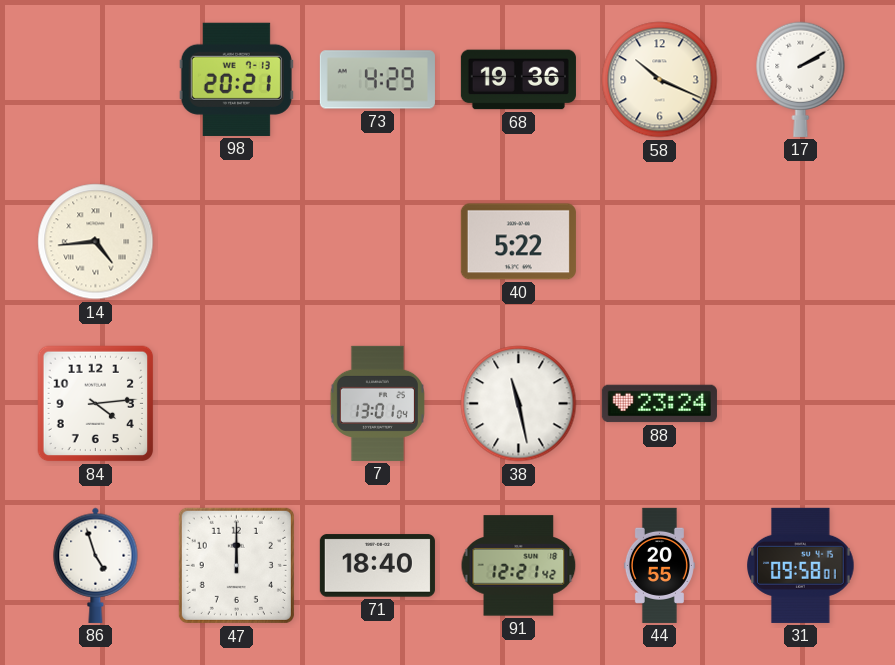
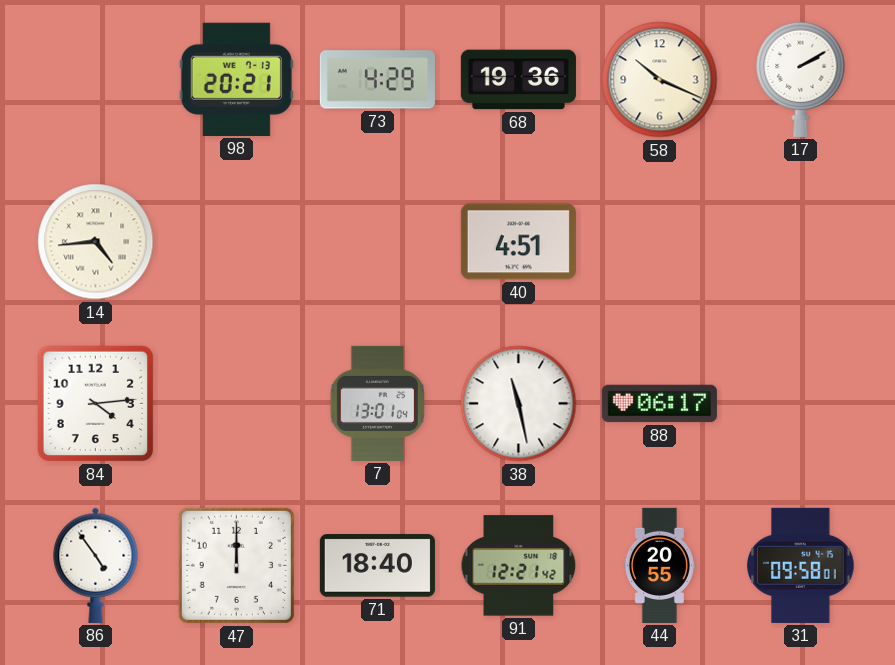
40: 5:22 -> 4:51
88: 23:24 -> 06:17
86: 4:57 -> 4:54
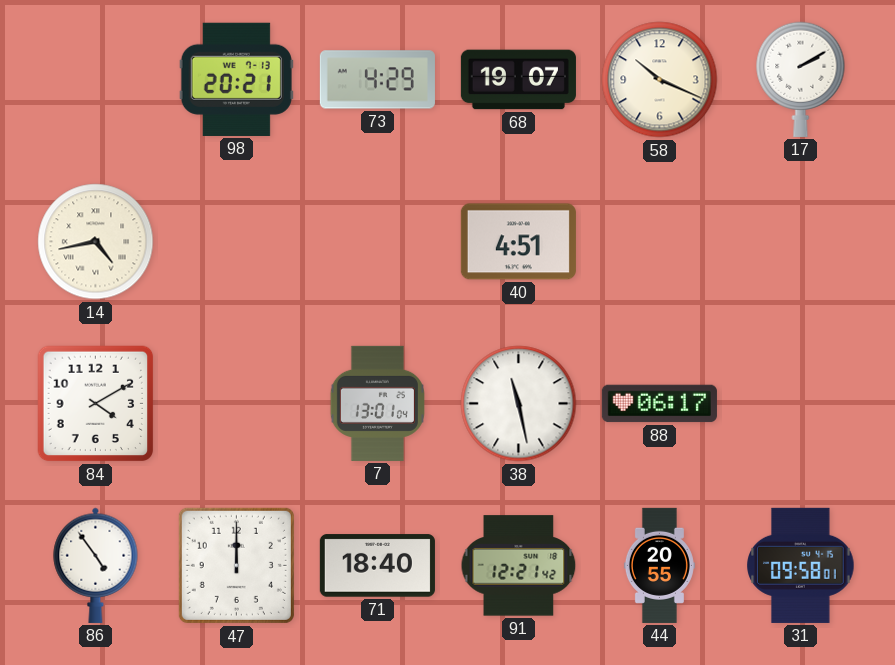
68: 19:36 -> 19:07
14: 4:44 -> 4:43
84: 4:14 -> 4:10
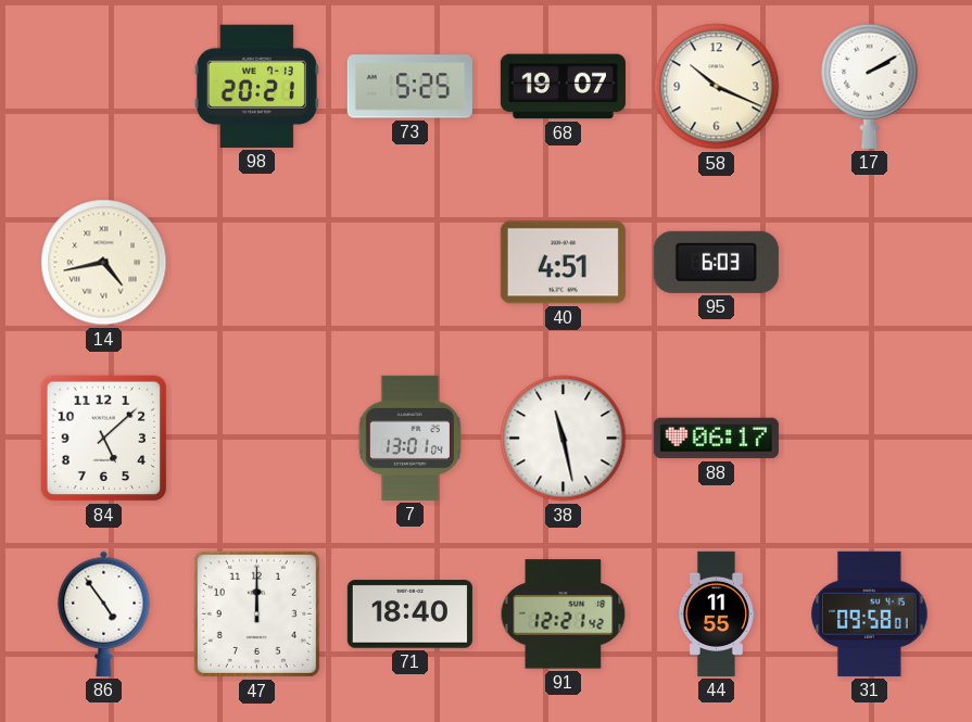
73: 4:29 -> 5:25
95: none -> 6:03
84: 4:10 -> 5:08
44: 20:55 -> 11:55
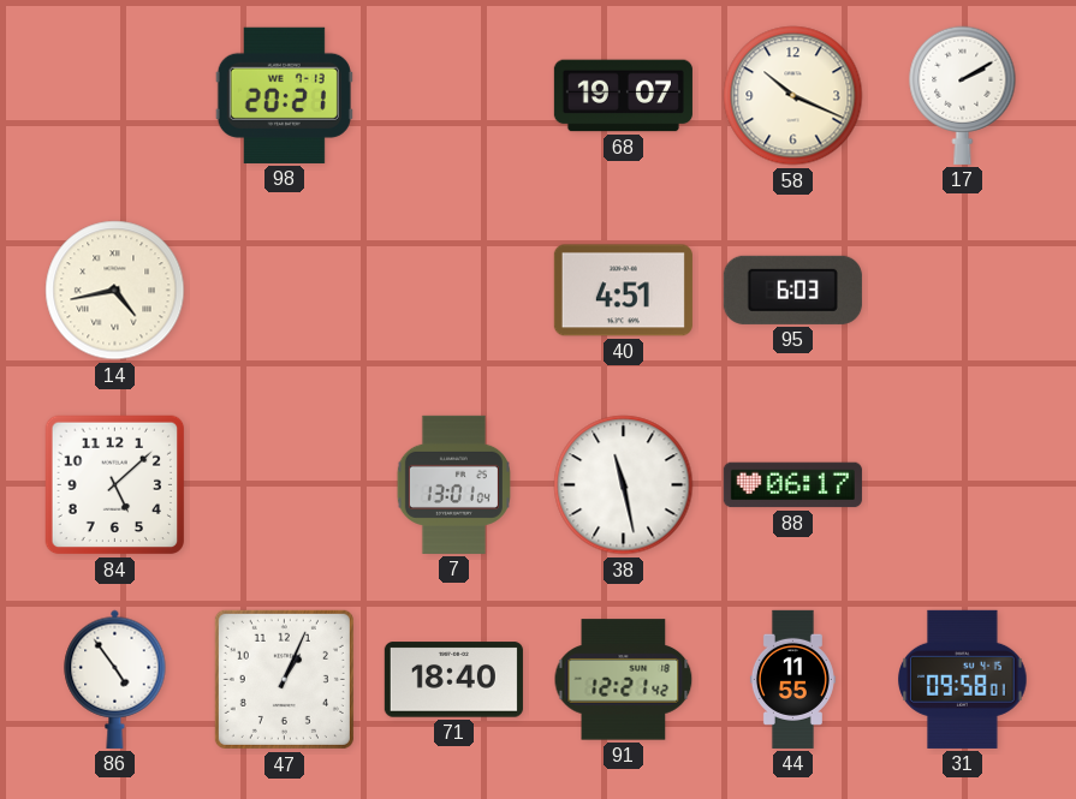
73: 5:25 -> none
47: 12:00 -> 1:04
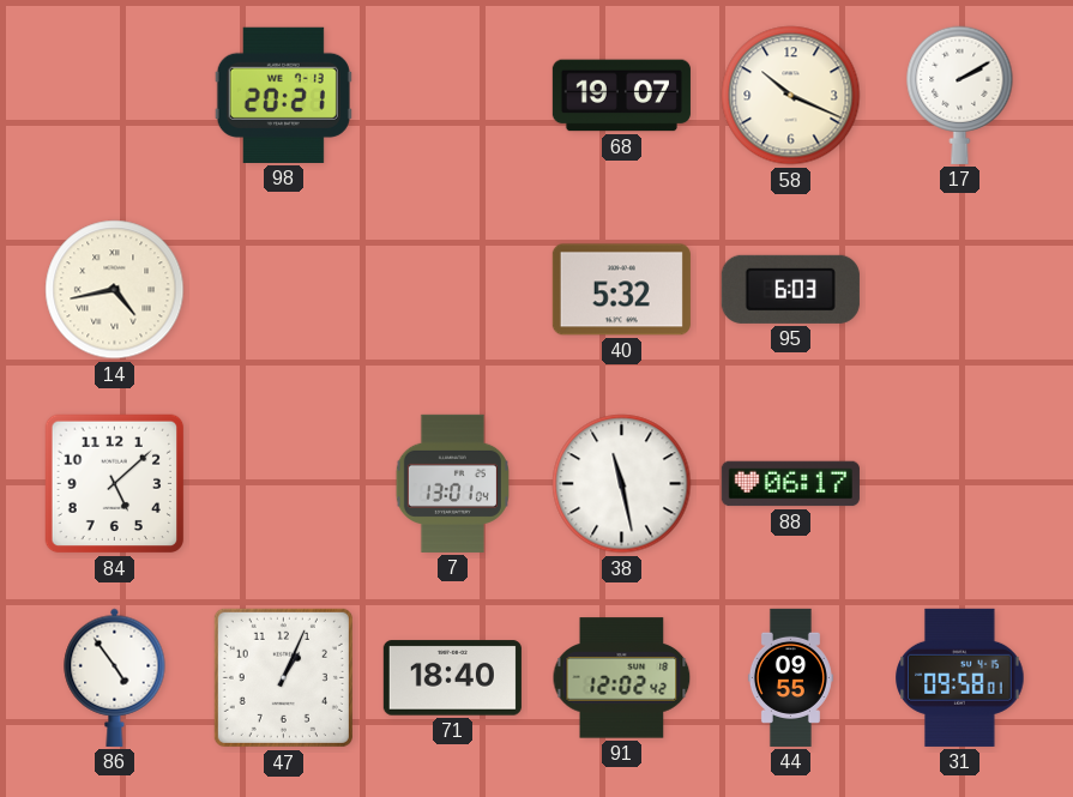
40: 4:51 -> 5:32
91: 12:21 -> 12:02
44: 11:55 -> 09:55
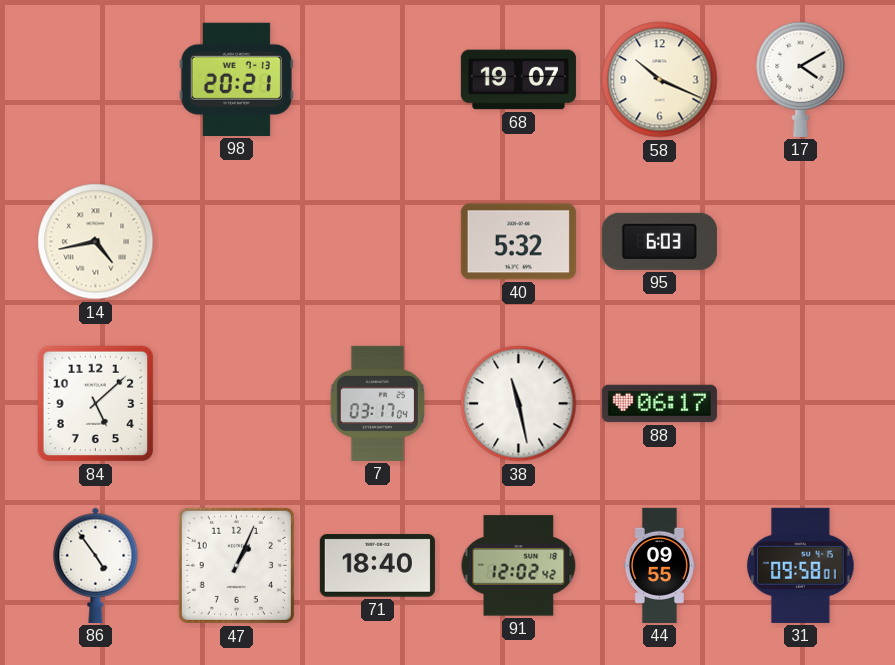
17: 2:10 -> 4:10
7: 13:01 -> 03:17
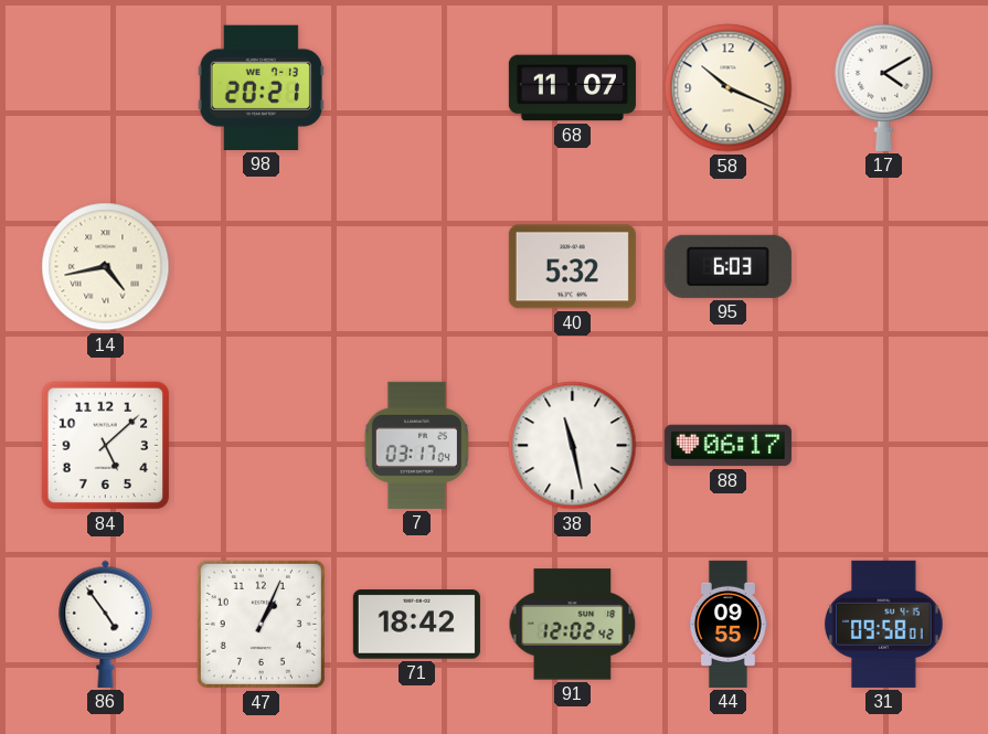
68: 19:07 -> 11:07
71: 18:40 -> 18:42
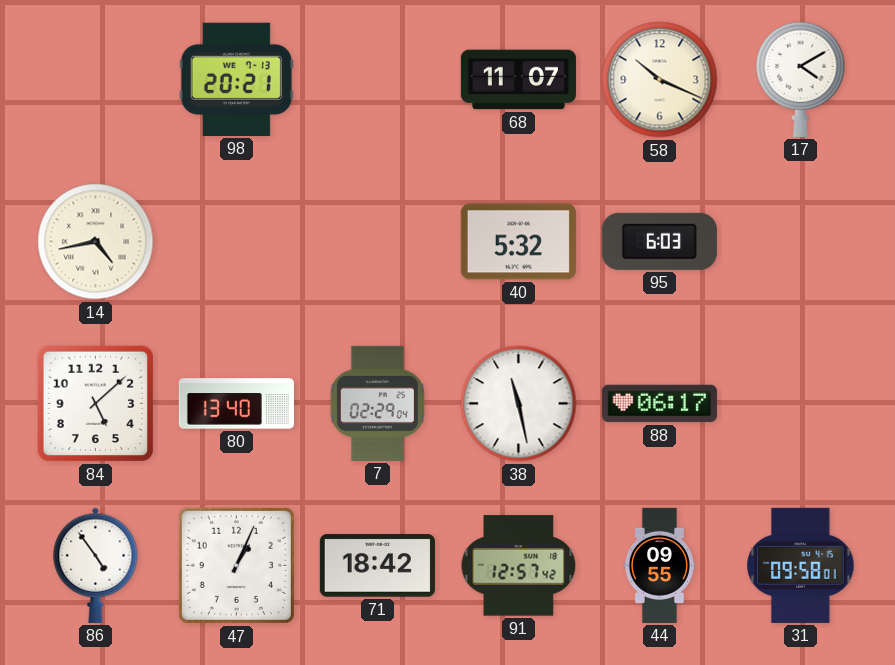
80: none -> 13:40
7: 03:17 -> 02:29
91: 12:02 -> 12:57
